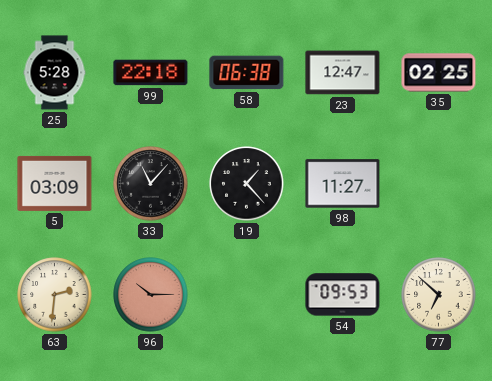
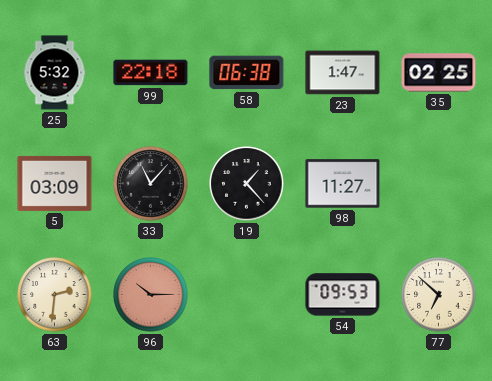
25: 5:28 -> 5:32
23: 12:47 -> 1:47
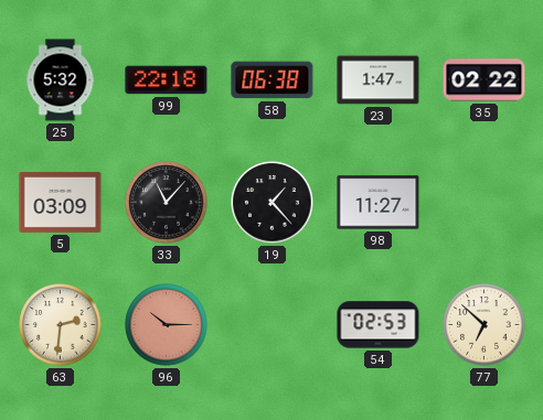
35: 02:25 -> 02:22
54: 09:53 -> 02:53
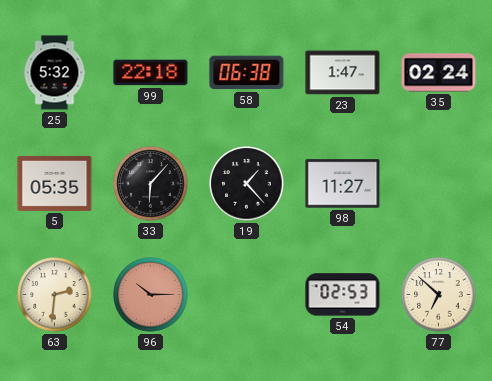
35: 02:22 -> 02:24
5: 03:09 -> 05:35
33: 11:07 -> 6:07
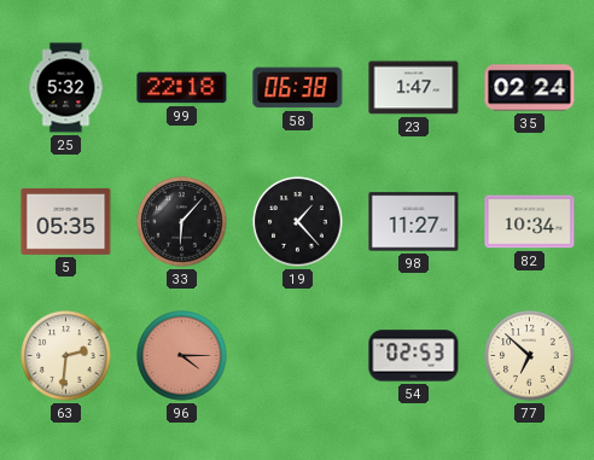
82: none -> 10:34
96: 10:15 -> 4:15
